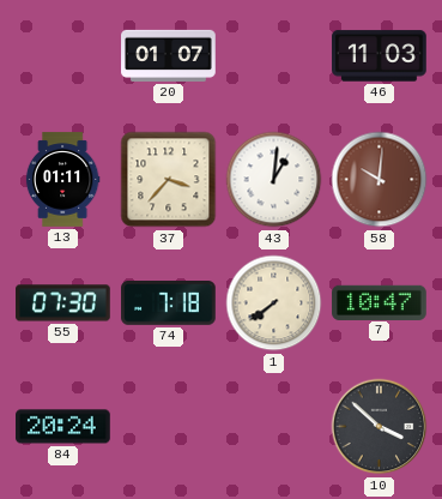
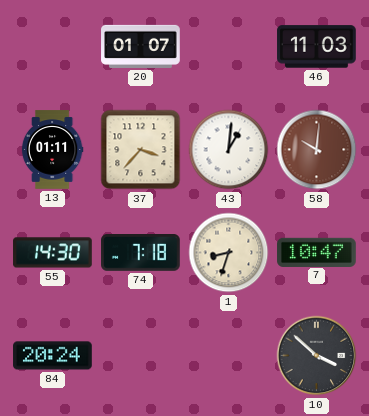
55: 07:30 -> 14:30
1: 7:39 -> 8:33
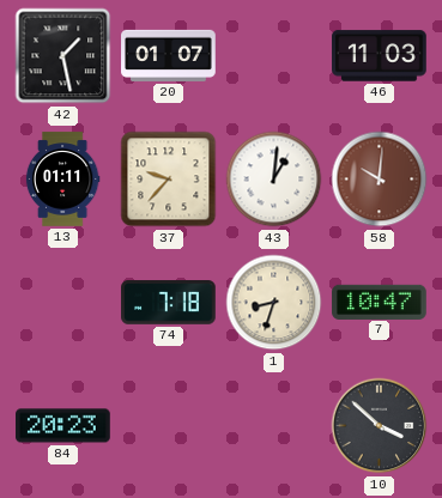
42: none -> 1:28
37: 3:37 -> 9:37
55: 14:30 -> none
84: 20:24 -> 20:23
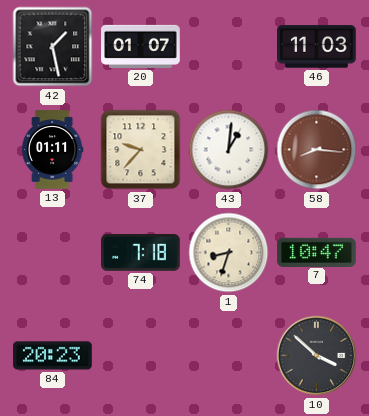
58: 10:01 -> 8:16
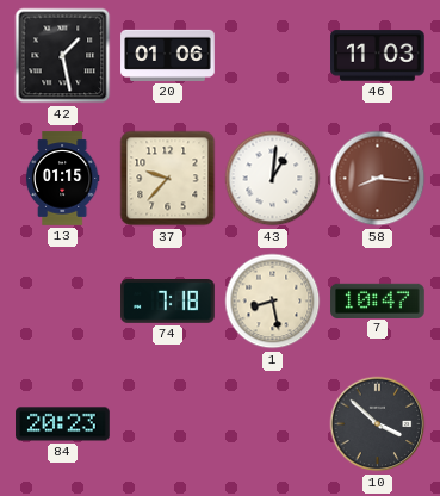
20: 01:07 -> 01:06
13: 01:11 -> 01:15
1: 8:33 -> 8:28
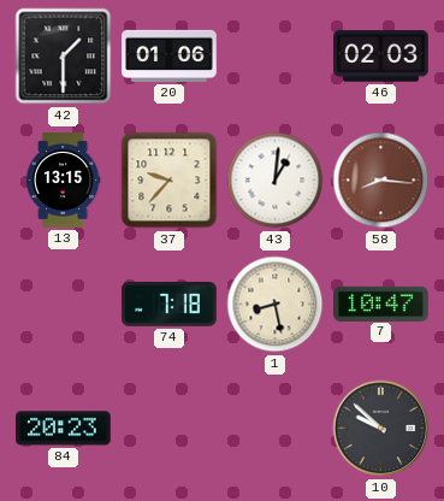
42: 1:28 -> 1:30
46: 11:03 -> 02:03
13: 01:15 -> 13:15
10: 3:52 -> 9:52
